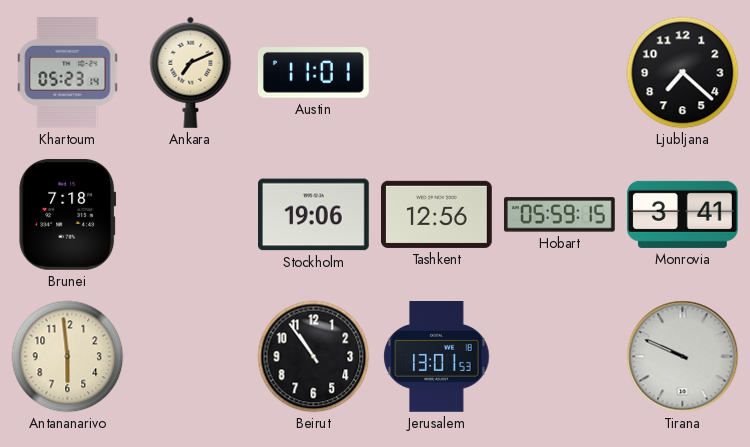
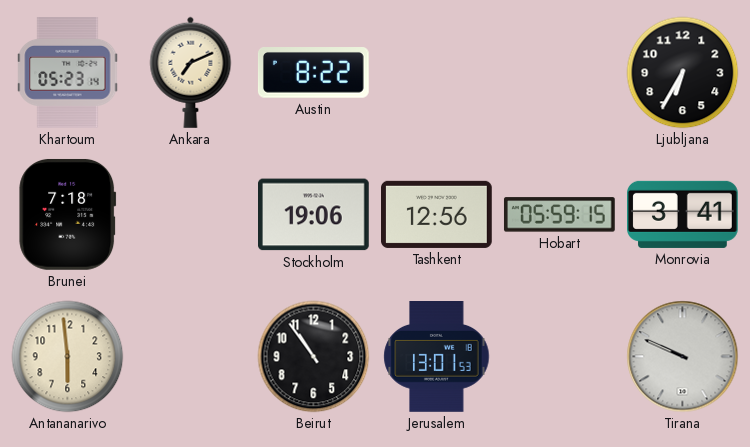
Austin: 11:01 -> 8:22
Ljubljana: 7:22 -> 6:35
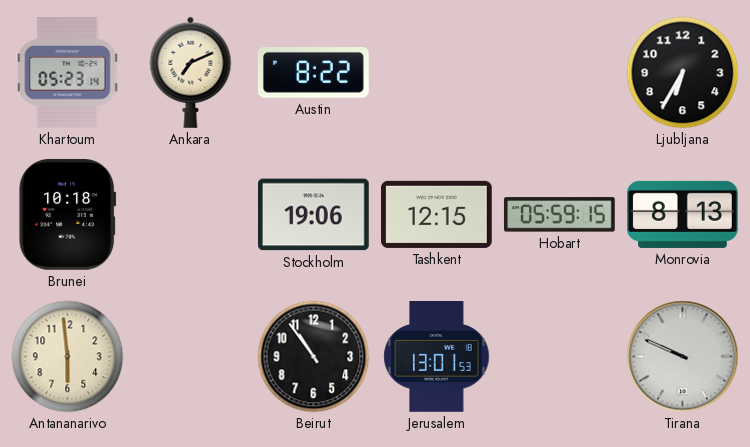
Brunei: 7:18 -> 10:18
Tashkent: 12:56 -> 12:15
Monrovia: 3:41 -> 8:13
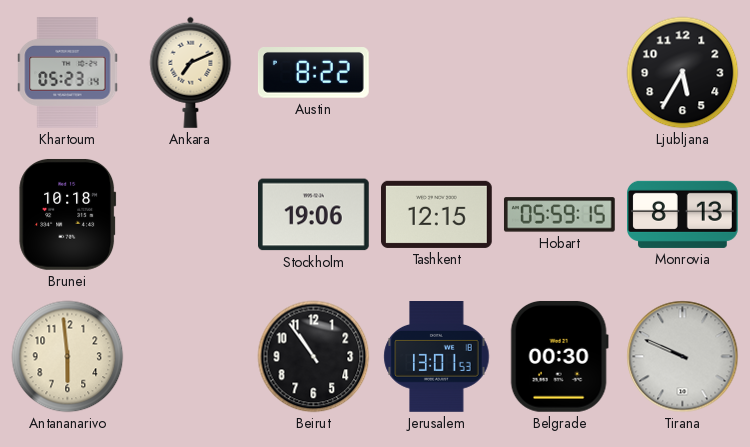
Ljubljana: 6:35 -> 5:35
Belgrade: none -> 00:30
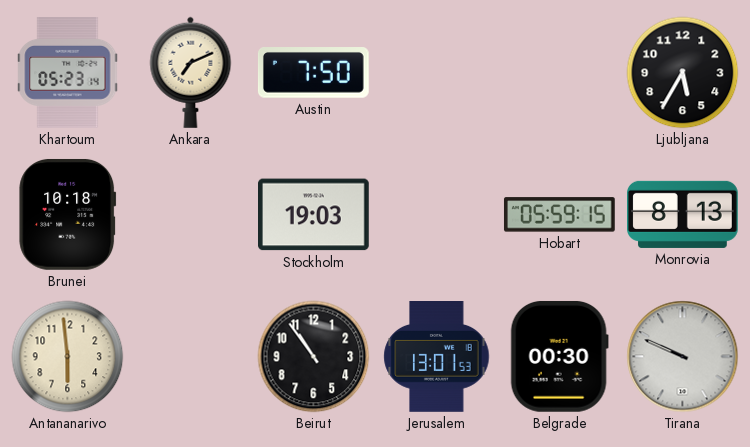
Austin: 8:22 -> 7:50
Stockholm: 19:06 -> 19:03
Tashkent: 12:15 -> none
